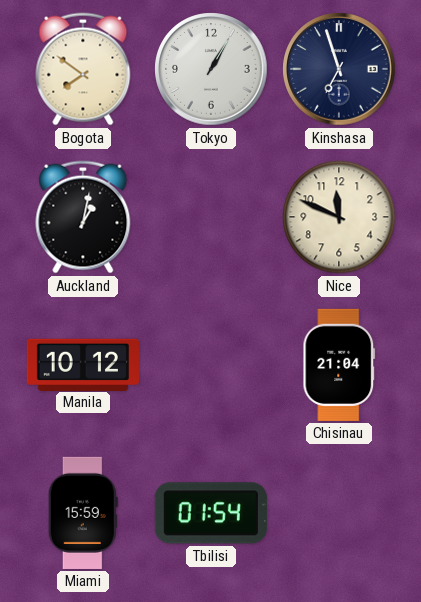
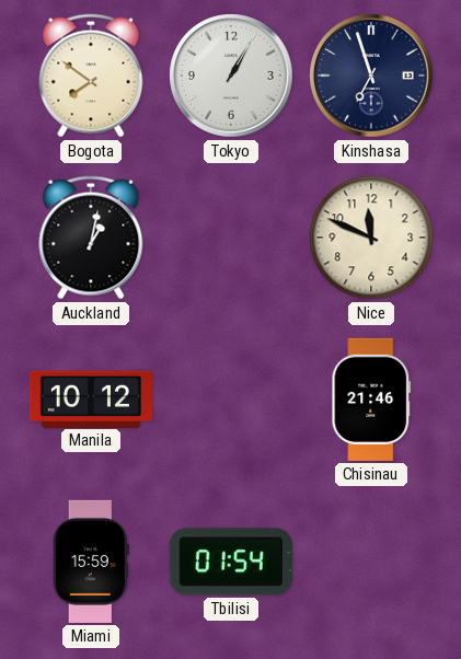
Chisinau: 21:04 -> 21:46
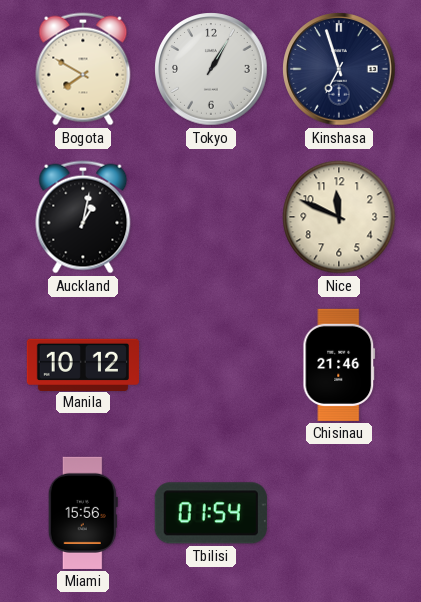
Bogota: 7:51 -> 7:50
Miami: 15:59 -> 15:56
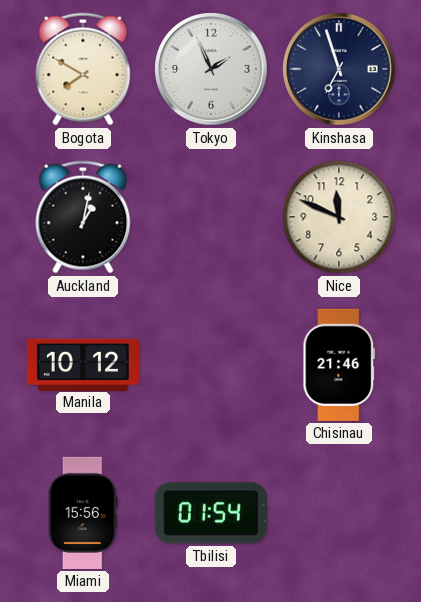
Tokyo: 1:05 -> 1:56
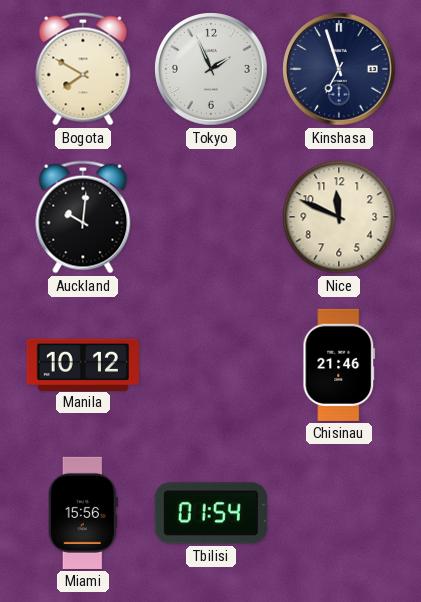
Auckland: 1:02 -> 10:01
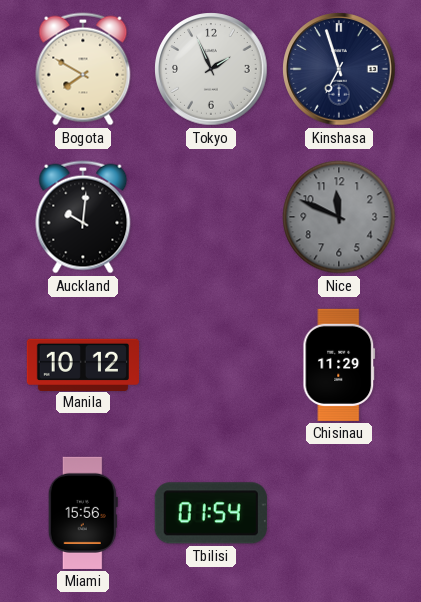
Nice dial: cream -> grey
Chisinau: 21:46 -> 11:29
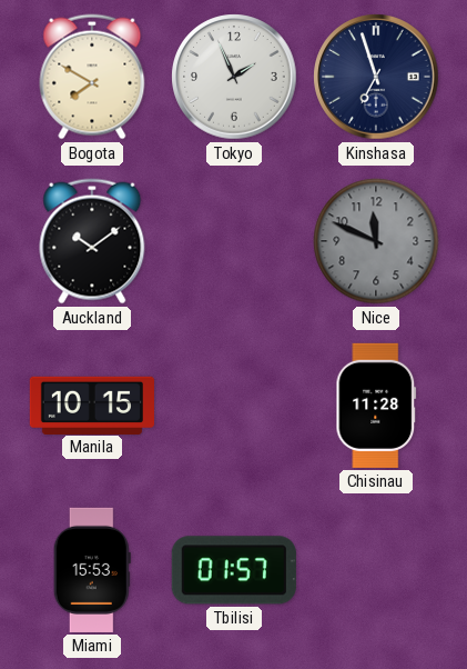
Auckland: 10:01 -> 10:09
Manila: 10:12 -> 10:15
Chisinau: 11:29 -> 11:28
Miami: 15:56 -> 15:53
Tbilisi: 01:54 -> 01:57
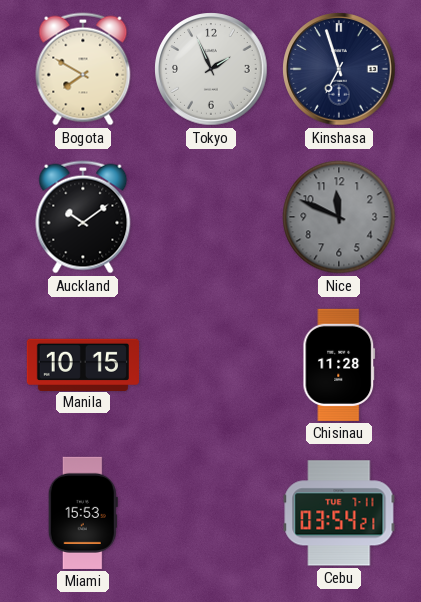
Tbilisi: 01:57 -> none
Cebu: none -> 03:54
